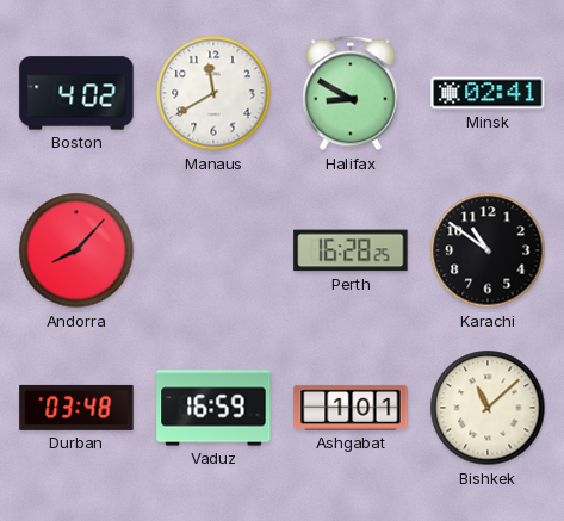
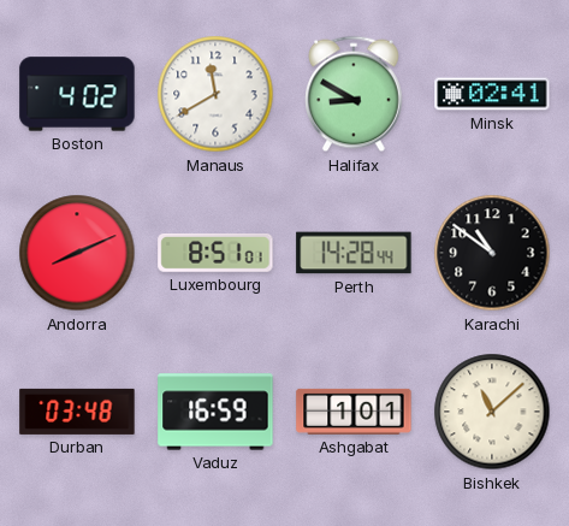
Andorra: 8:07 -> 8:11
Luxembourg: none -> 8:51
Perth: 16:28 -> 14:28
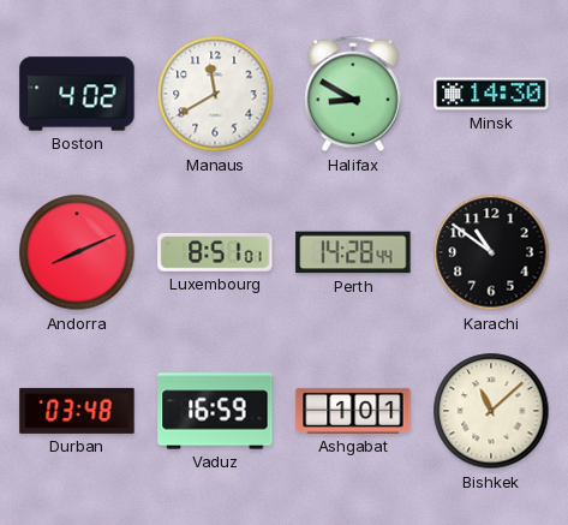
Minsk: 02:41 -> 14:30
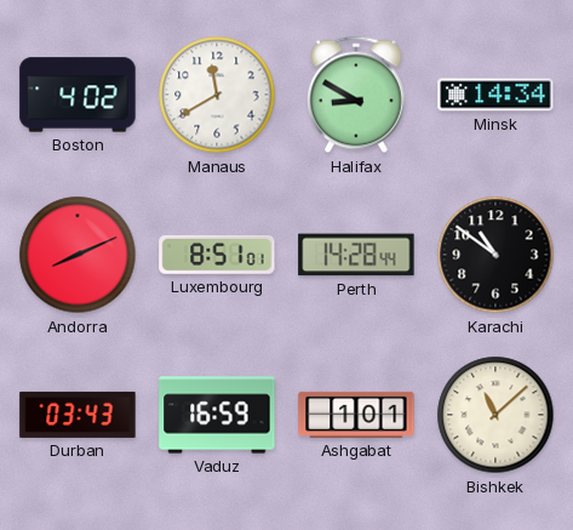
Minsk: 14:30 -> 14:34
Durban: 03:48 -> 03:43
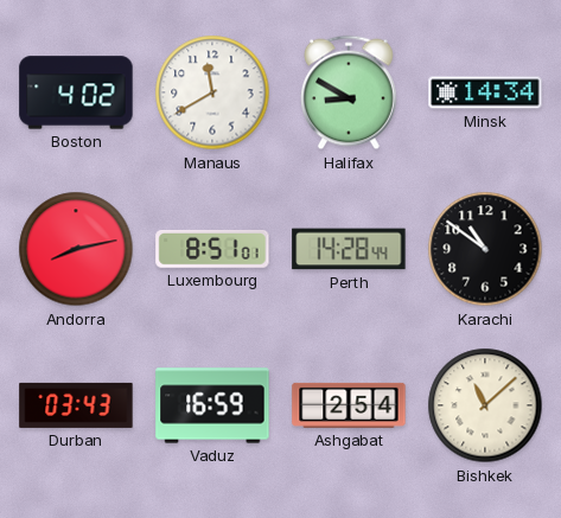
Andorra: 8:11 -> 8:13
Ashgabat: 1:01 -> 2:54
